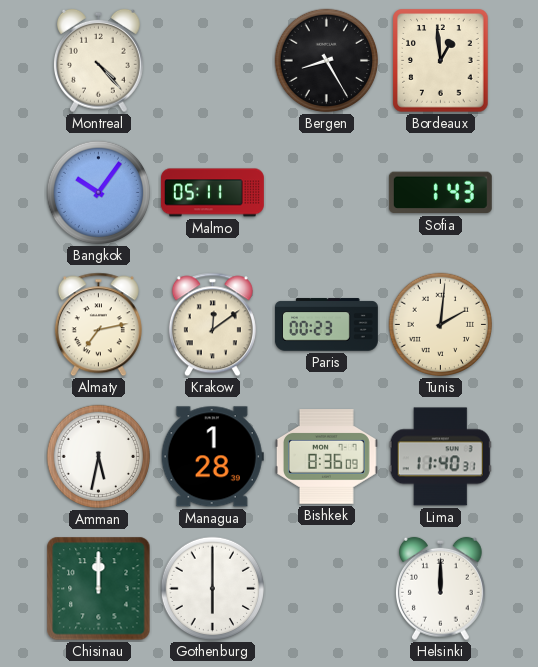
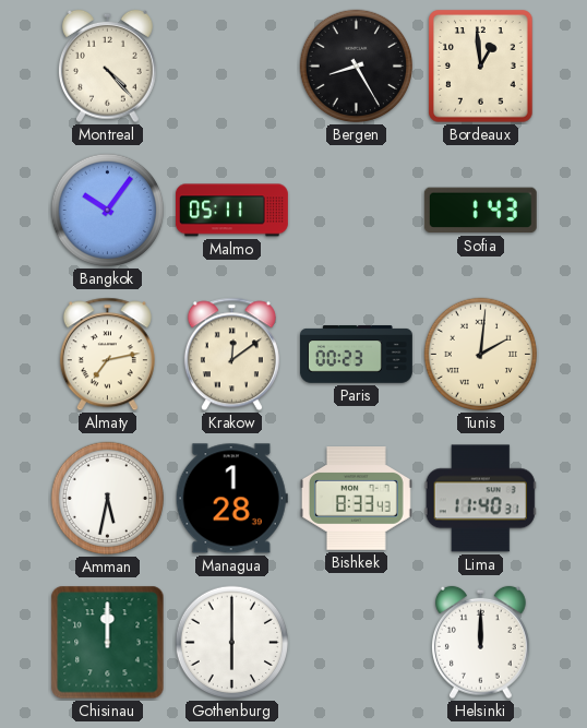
Bishkek: 8:36 -> 8:33
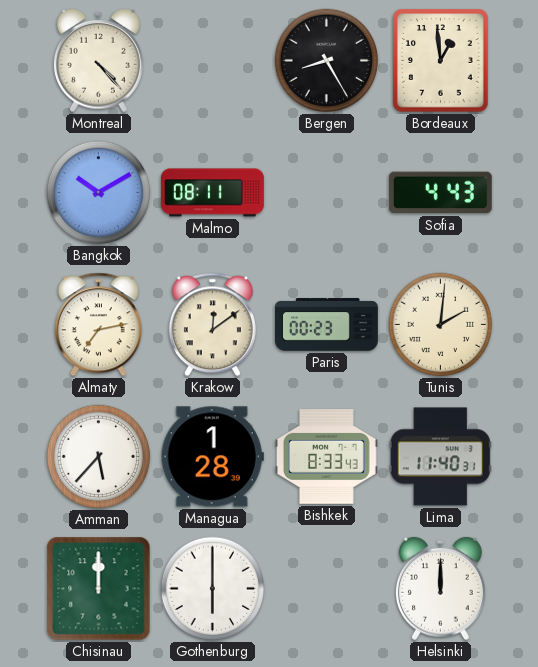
Bangkok: 10:06 -> 10:10
Malmo: 05:11 -> 08:11
Sofia: 1:43 -> 4:43
Amman: 5:32 -> 5:37
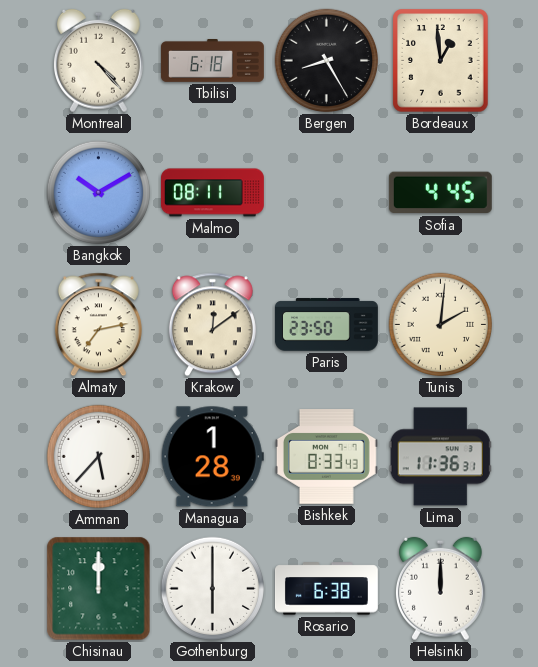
Tbilisi: none -> 6:18
Sofia: 4:43 -> 4:45
Paris: 00:23 -> 23:50
Lima: 11:40 -> 11:36
Rosario: none -> 6:38
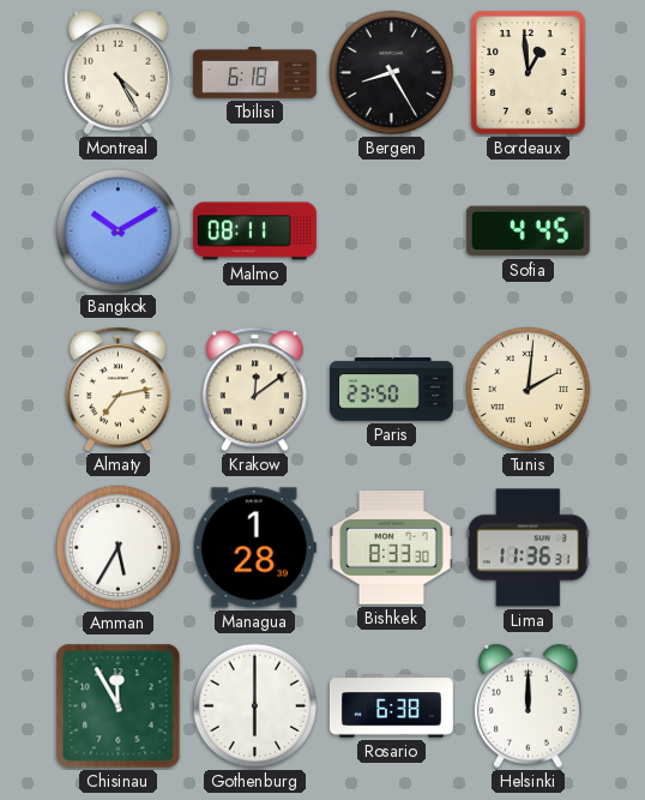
Montreal: 4:23 -> 4:25
Amman: 5:37 -> 5:35
Bishkek: 8:33:43 -> 8:33:30
Chisinau: 12:00 -> 11:55
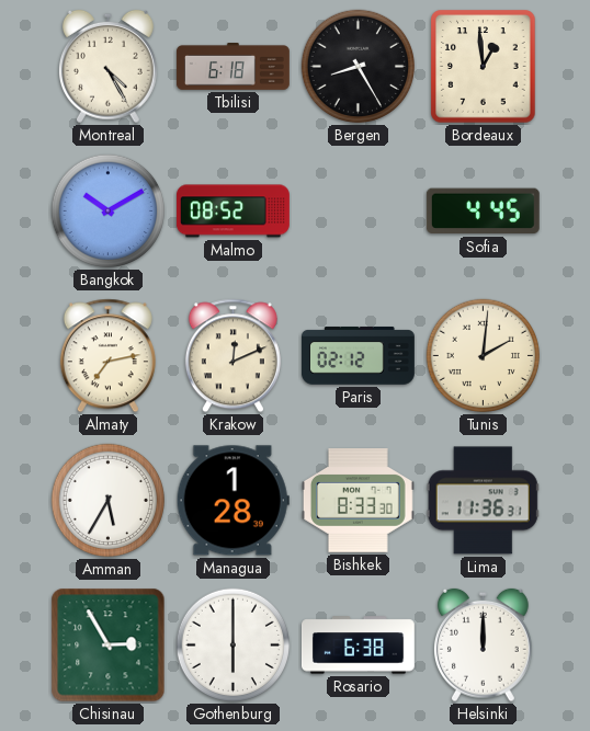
Malmo: 08:11 -> 08:52
Krakow: 12:09 -> 12:11
Paris: 23:50 -> 02:12
Chisinau: 11:55 -> 2:55
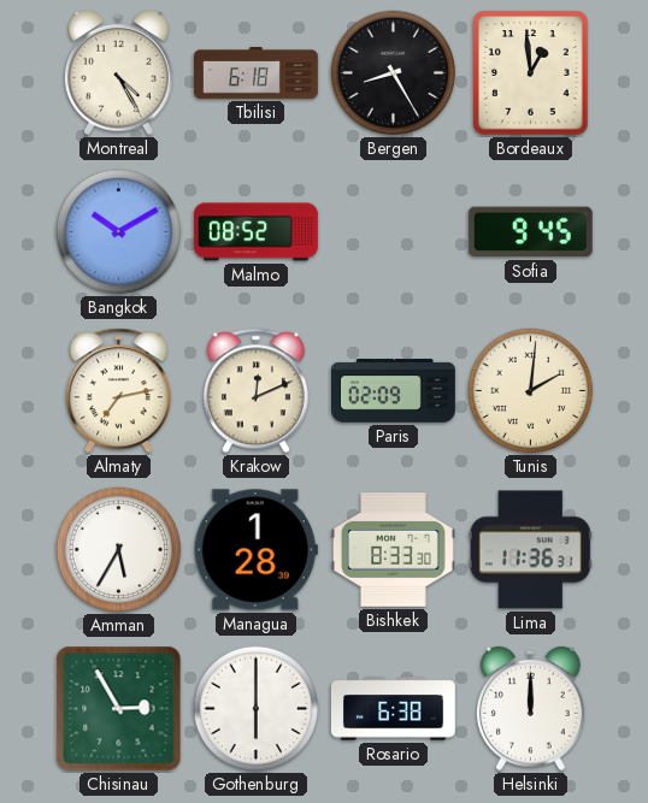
Sofia: 4:45 -> 9:45
Paris: 02:12 -> 02:09
